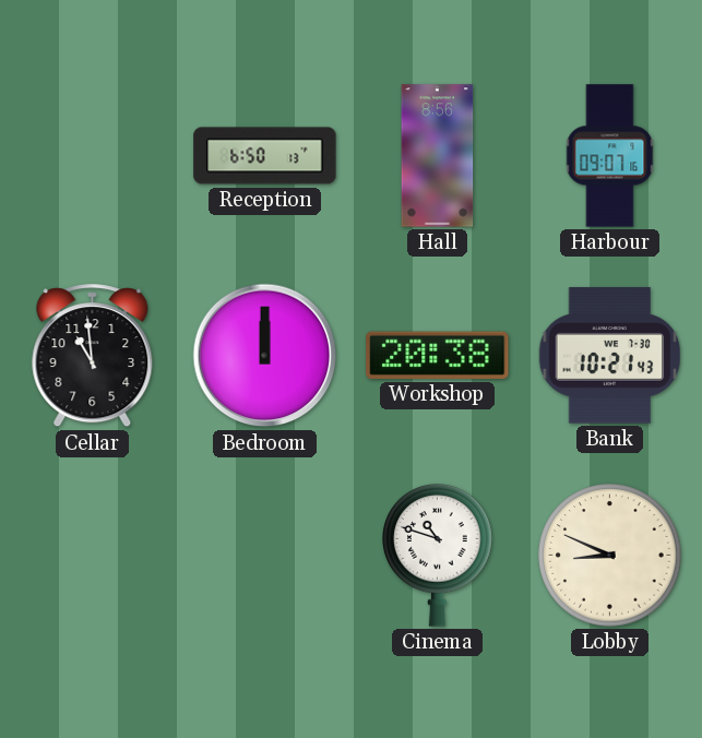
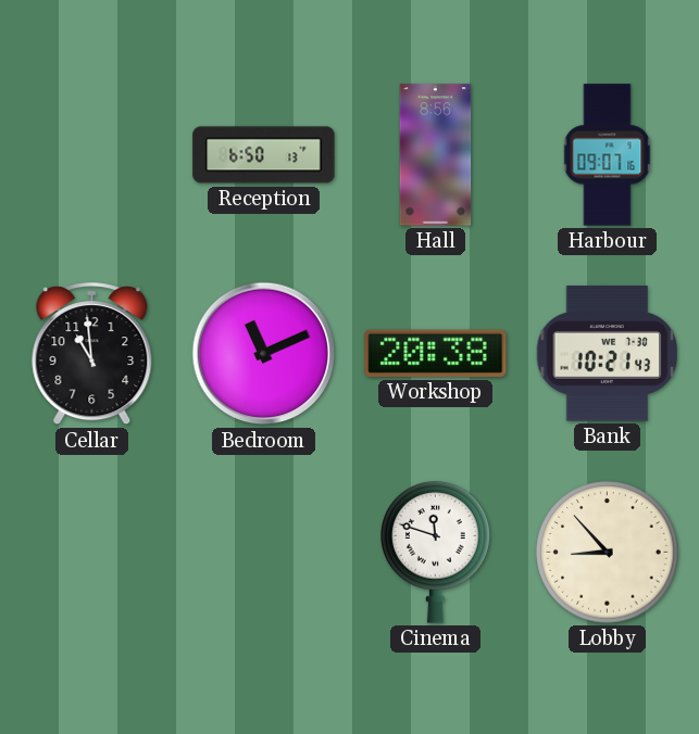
Bedroom: 12:00 -> 11:11
Cinema: 10:48 -> 11:48
Lobby: 8:49 -> 8:53
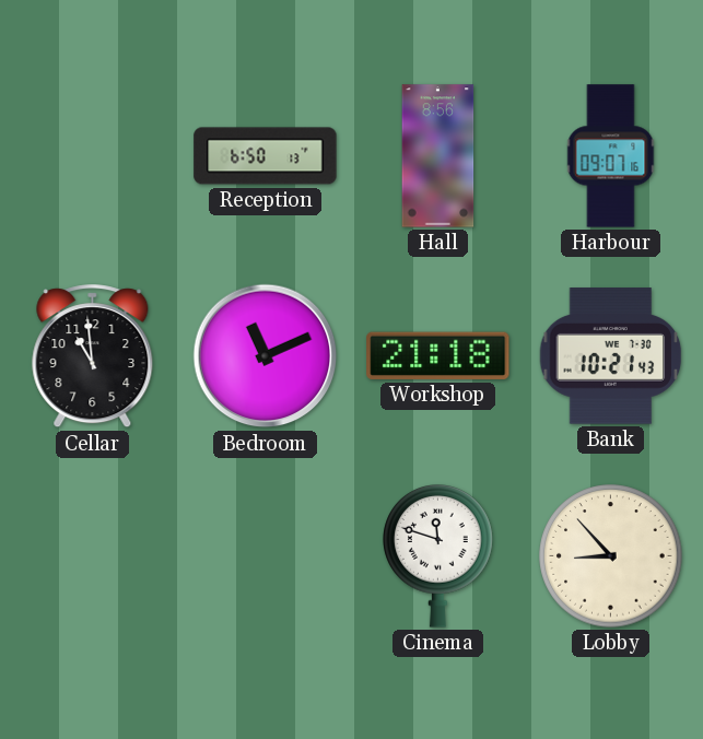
Workshop: 20:38 -> 21:18
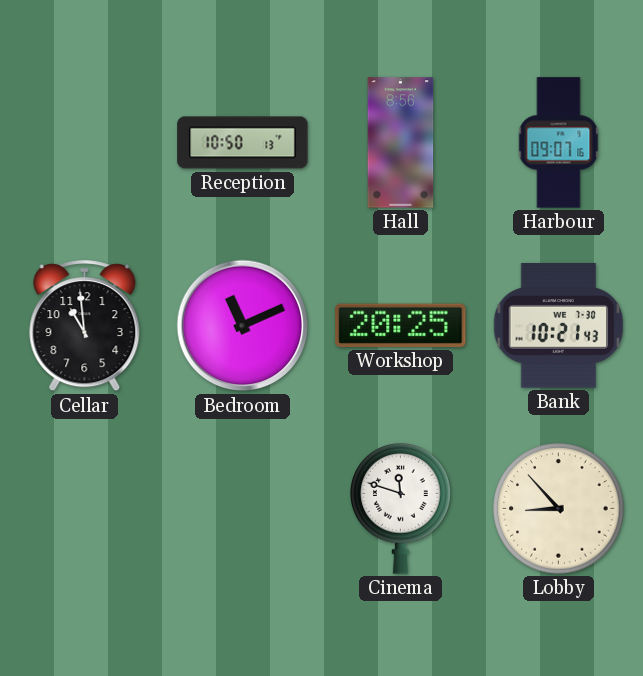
Reception: 6:50 -> 10:50
Workshop: 21:18 -> 20:25
